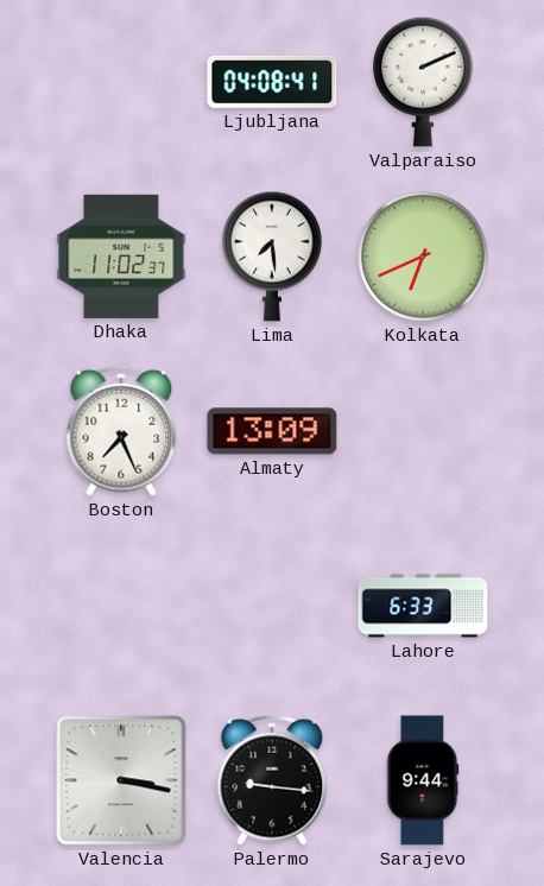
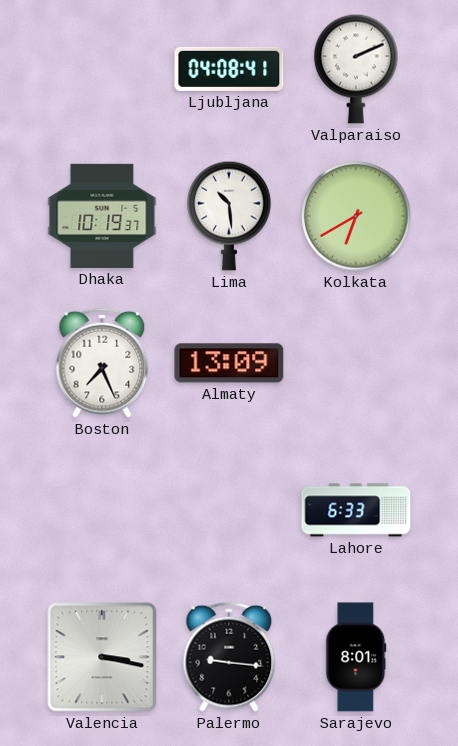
Dhaka: 11:02 -> 10:19
Lima: 7:29 -> 10:29
Kolkata: 6:41 -> 6:40
Sarajevo: 9:44 -> 8:01
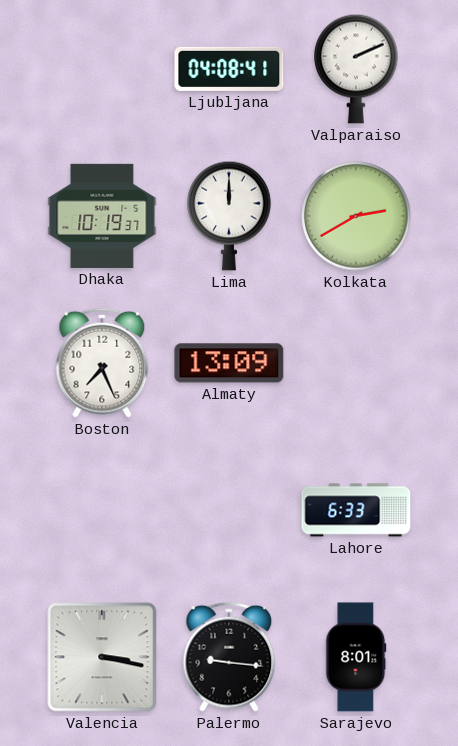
Lima: 10:29 -> 12:00
Kolkata: 6:40 -> 2:40
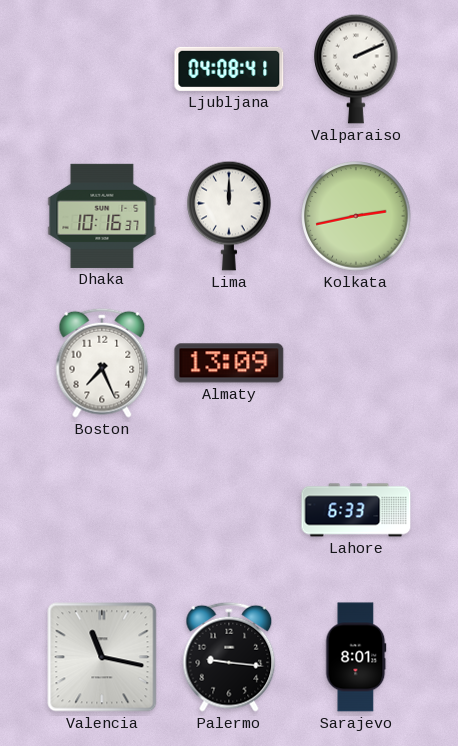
Dhaka: 10:19 -> 10:16
Kolkata: 2:40 -> 2:43
Valencia: 3:17 -> 11:17
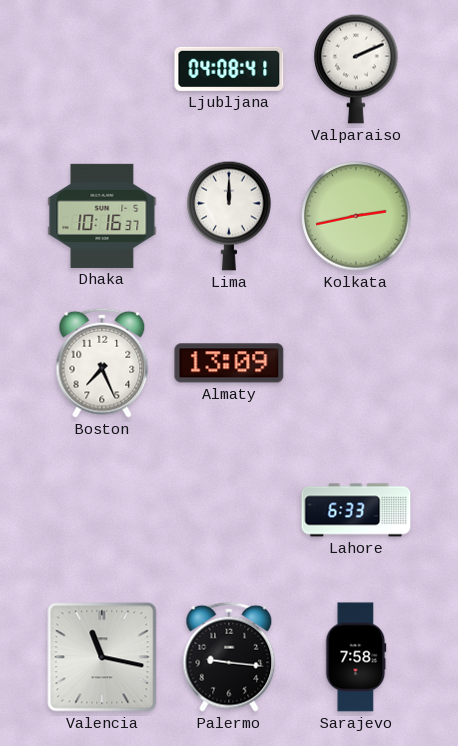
Sarajevo: 8:01 -> 7:58
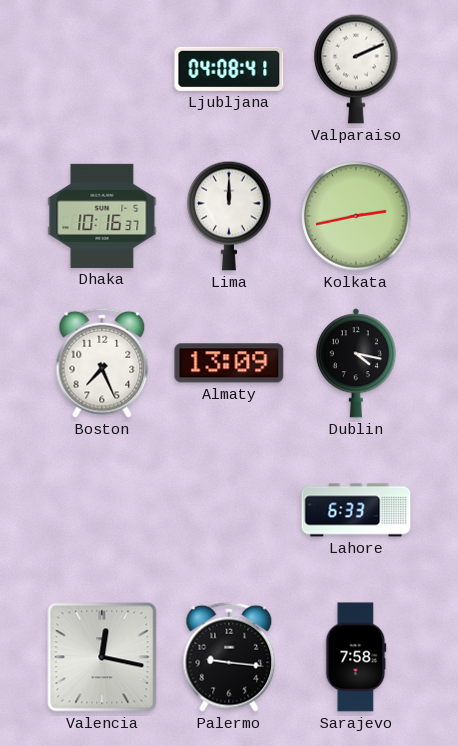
Dublin: none -> 4:17
Valencia: 11:17 -> 12:17
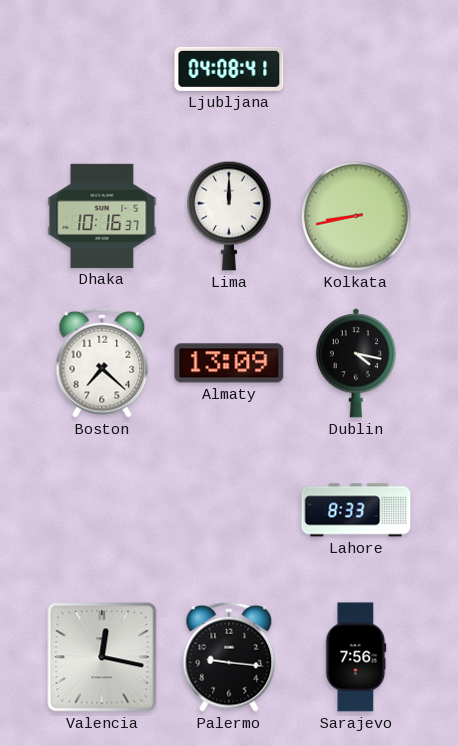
Valparaiso: 2:11 -> none
Kolkata: 2:43 -> 8:43
Boston: 7:26 -> 7:22
Lahore: 6:33 -> 8:33
Sarajevo: 7:58 -> 7:56
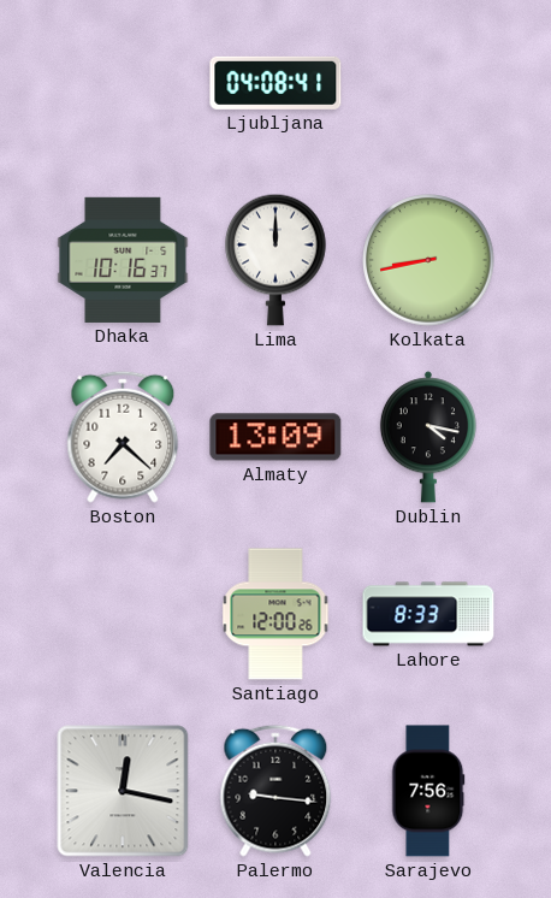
Santiago: none -> 12:00
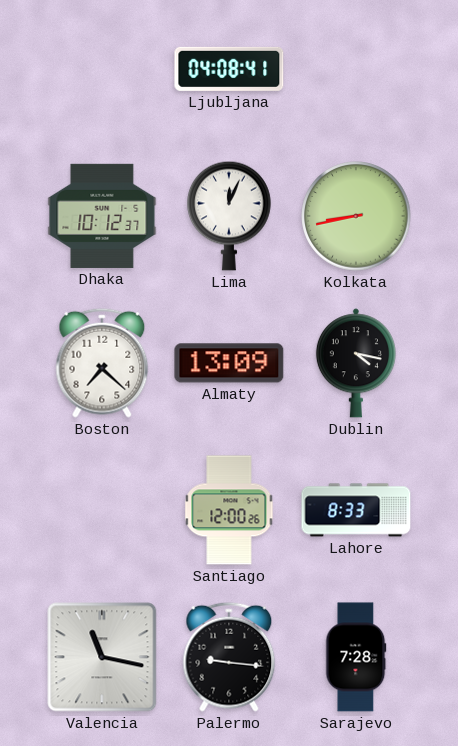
Dhaka: 10:16 -> 10:12
Lima: 12:00 -> 12:04
Valencia: 12:17 -> 11:17
Sarajevo: 7:56 -> 7:28
